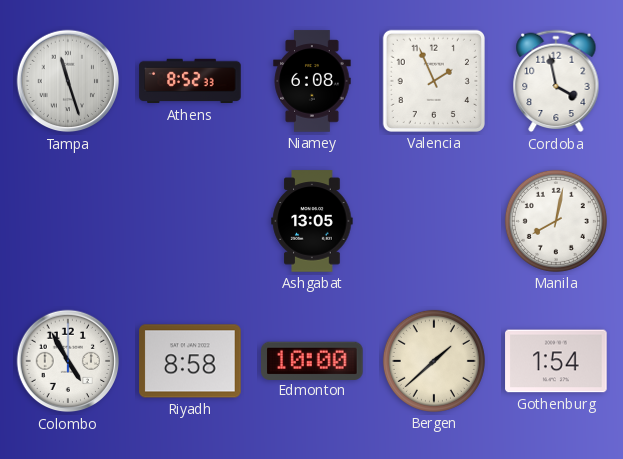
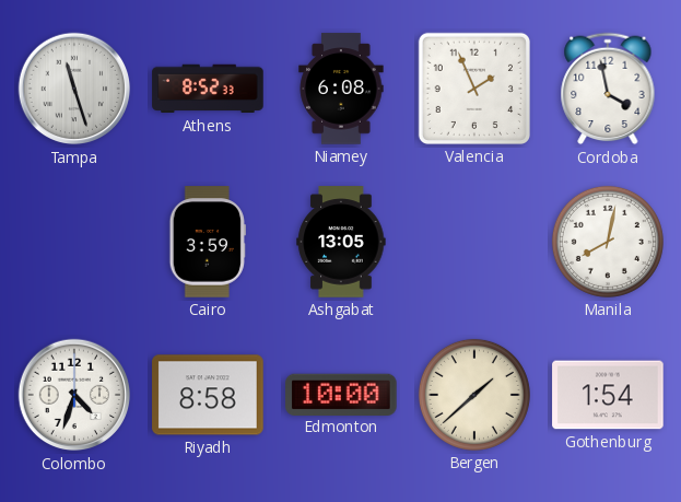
Cairo: none -> 3:59
Colombo: 4:55 -> 4:33
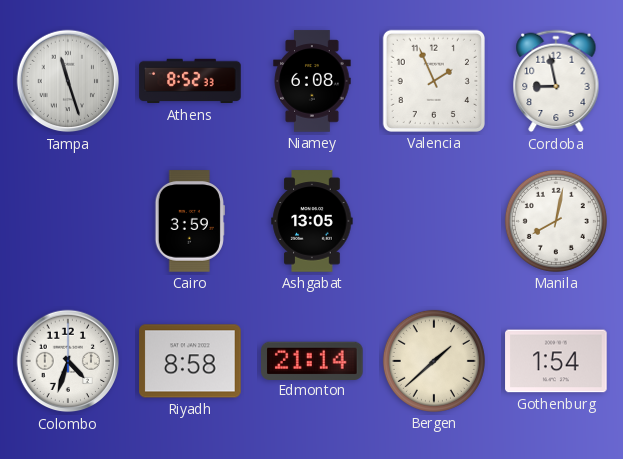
Cordoba: 3:58 -> 8:58
Edmonton: 10:00 -> 21:14
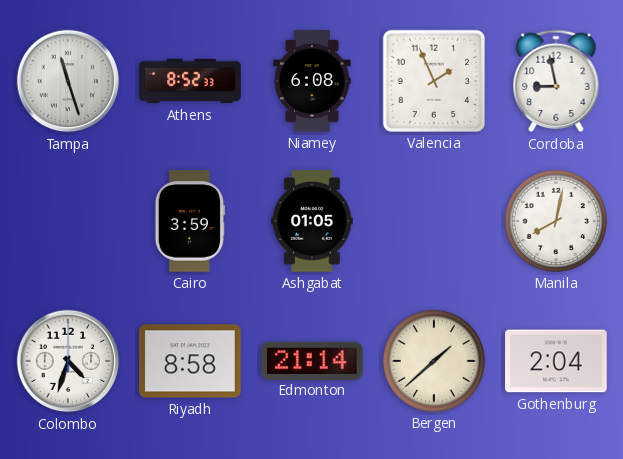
Ashgabat: 13:05 -> 01:05
Gothenburg: 1:54 -> 2:04
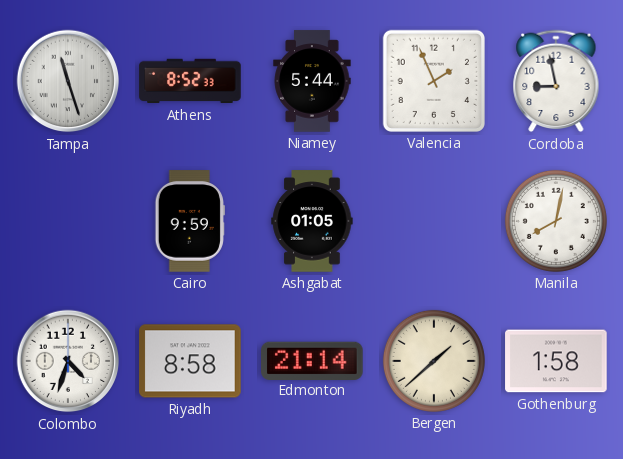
Niamey: 6:08 -> 5:44
Cairo: 3:59 -> 9:59
Gothenburg: 2:04 -> 1:58
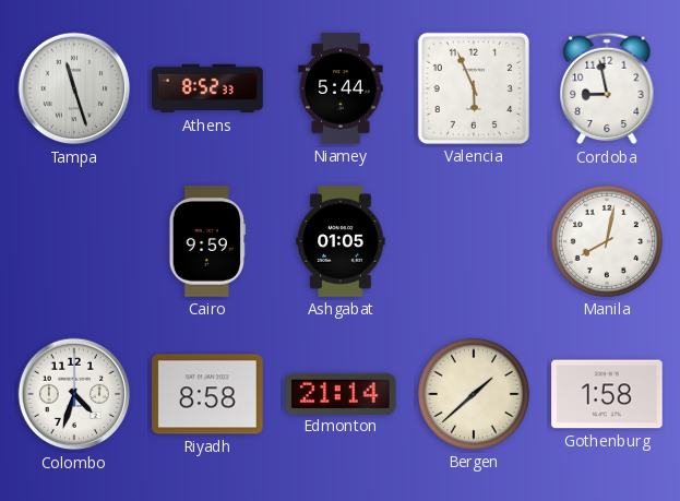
Valencia: 1:56 -> 5:56
